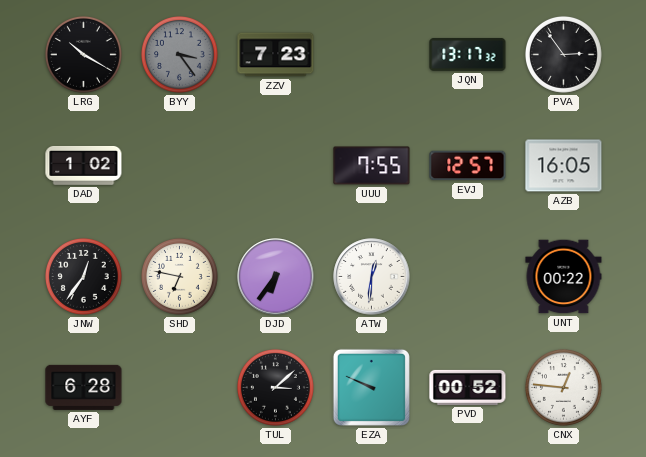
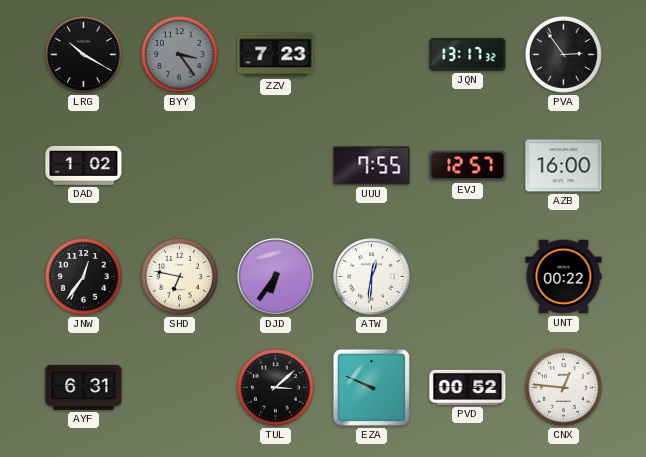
AZB: 16:05 -> 16:00
AYF: 6:28 -> 6:31
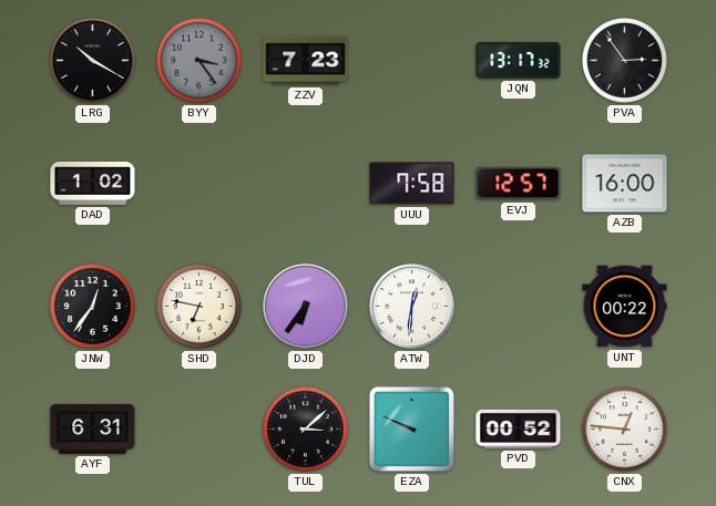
UUU: 7:55 -> 7:58
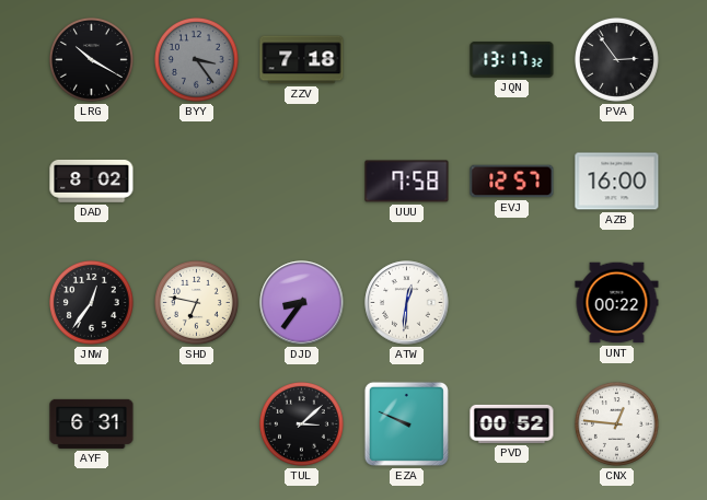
ZZV: 7:23 -> 7:18
DAD: 1:02 -> 8:02
DJD: 6:36 -> 8:36
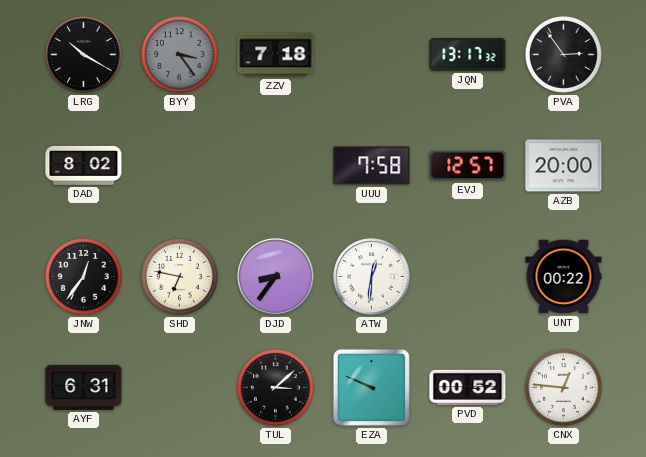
AZB: 16:00 -> 20:00
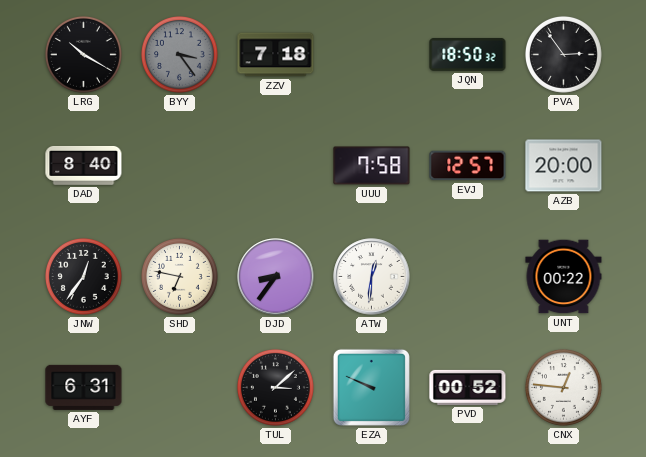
JQN: 13:17 -> 18:50
DAD: 8:02 -> 8:40
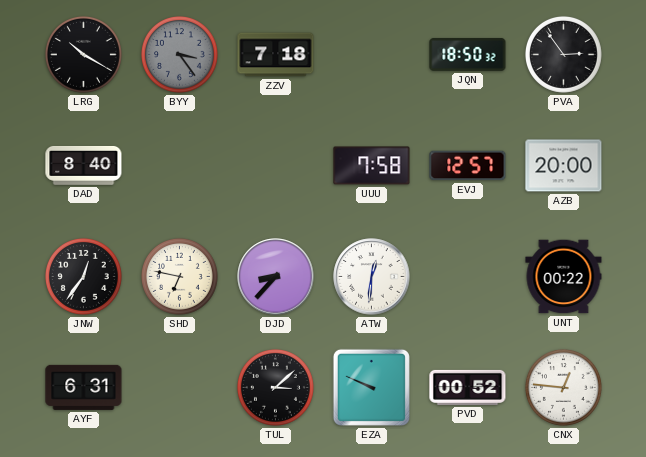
DJD: 8:36 -> 8:37
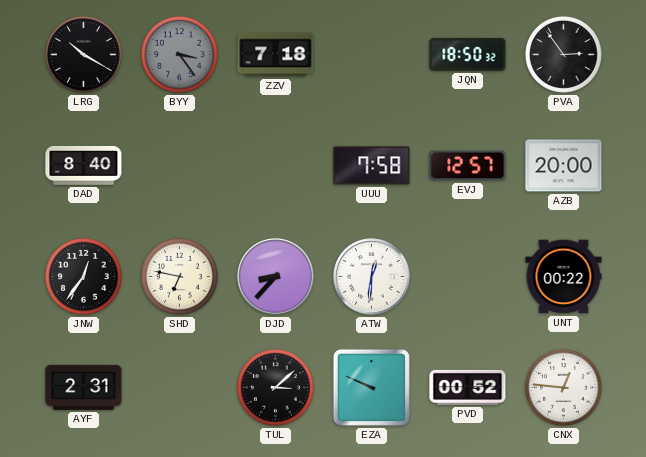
AYF: 6:31 -> 2:31
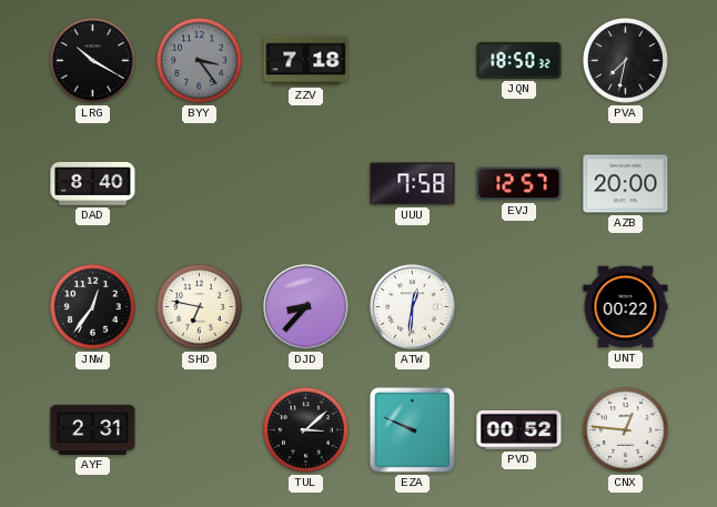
PVA: 2:54 -> 7:32
